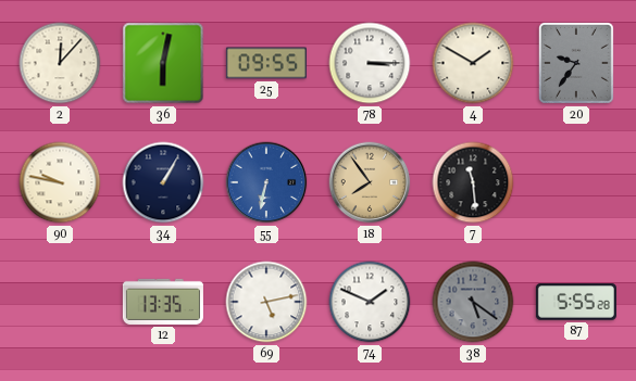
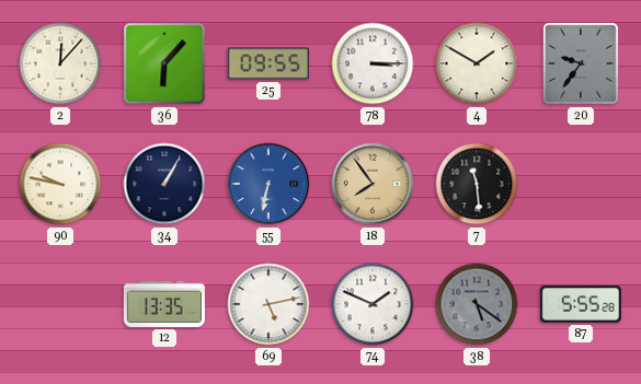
36: 6:02 -> 6:07
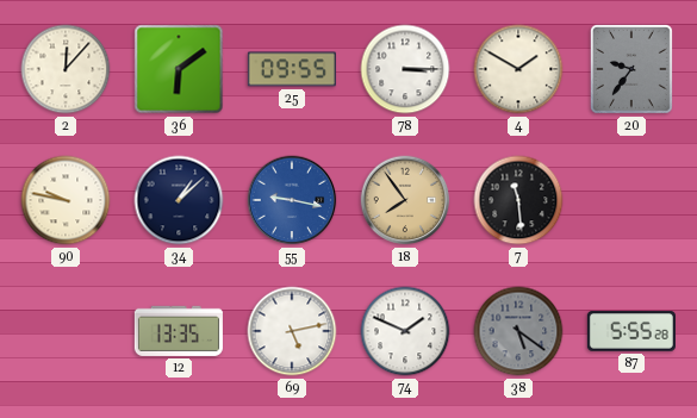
36: 6:07 -> 6:09
34: 1:05 -> 1:08
55: 6:32 -> 9:17
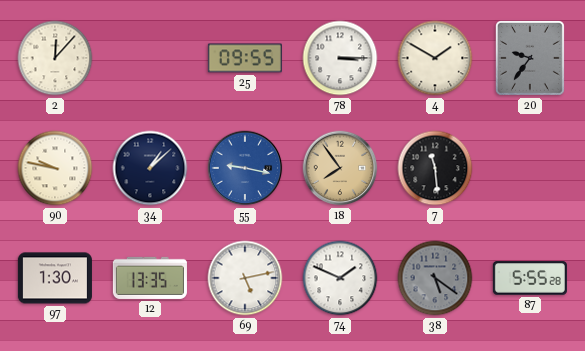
36: 6:09 -> none
97: none -> 1:30
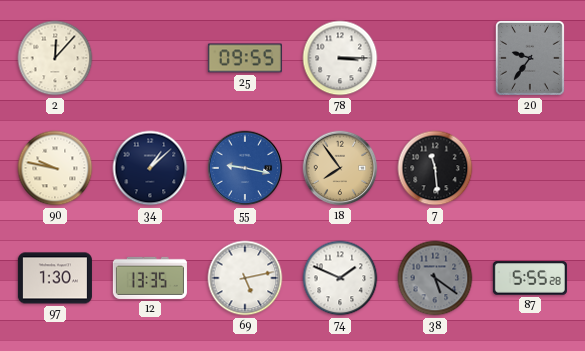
4: 1:50 -> none
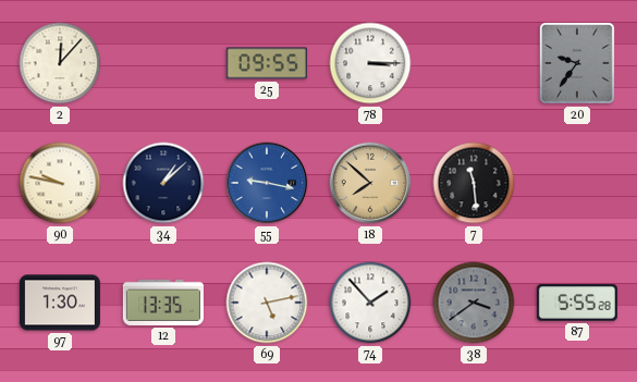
18: 7:54 -> 7:52
74: 1:49 -> 1:53
38: 5:21 -> 3:39
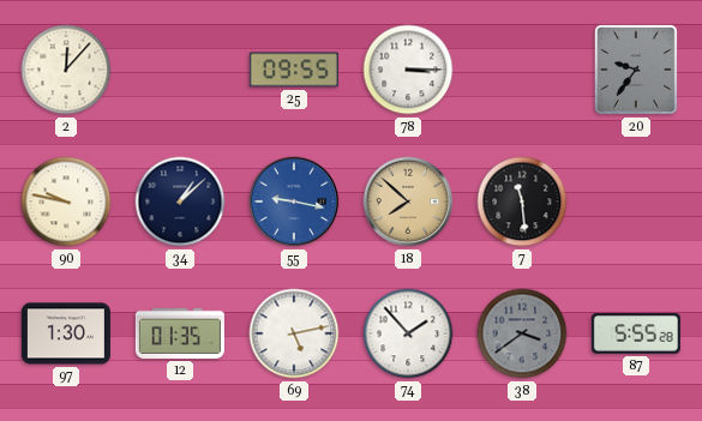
12: 13:35 -> 01:35
